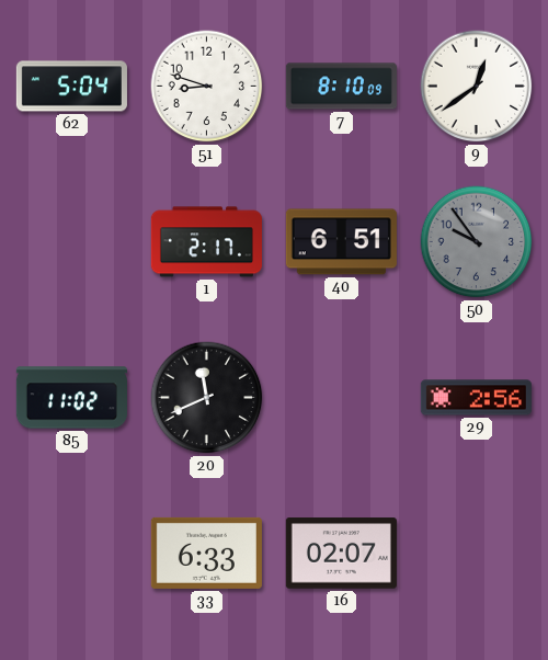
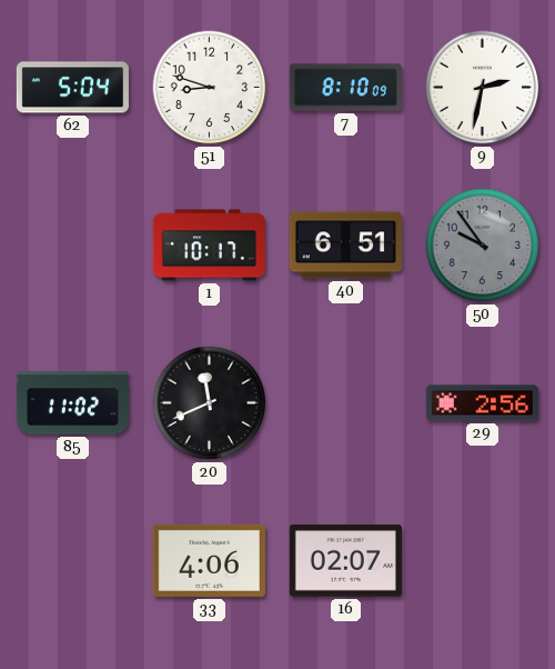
9: 12:39 -> 2:32
1: 2:17 -> 10:17
33: 6:33 -> 4:06
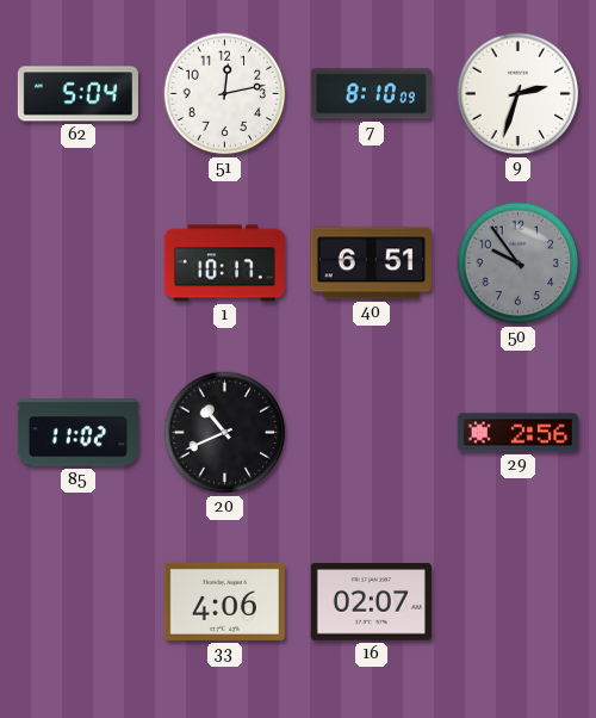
51: 8:48 -> 12:13
9: 2:32 -> 2:33
20: 11:41 -> 10:41
